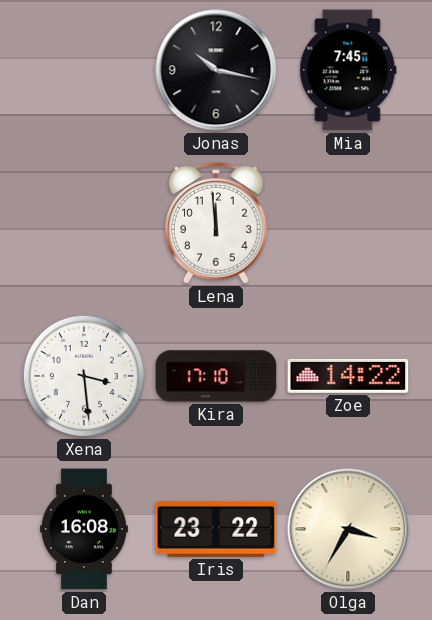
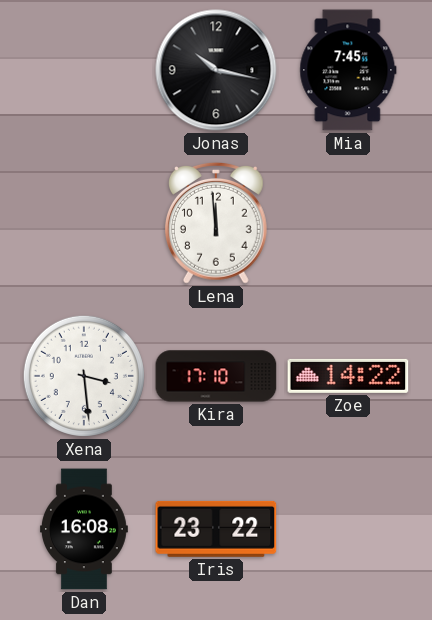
Olga: 3:35 -> none
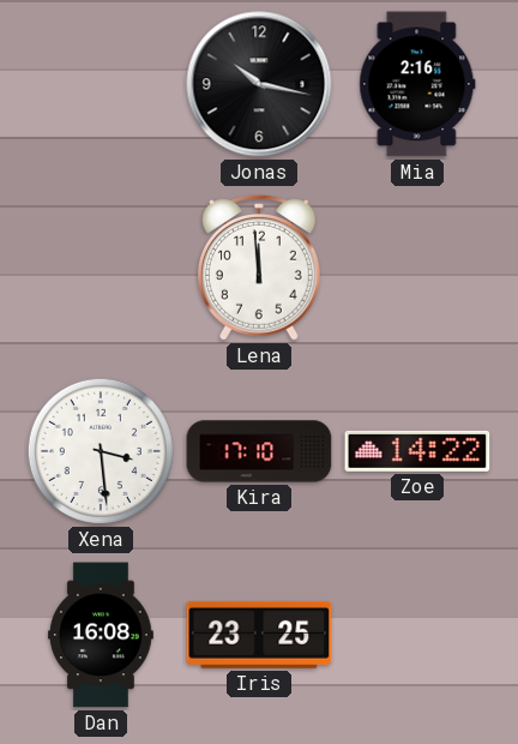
Mia: 7:45 -> 2:16
Iris: 23:22 -> 23:25
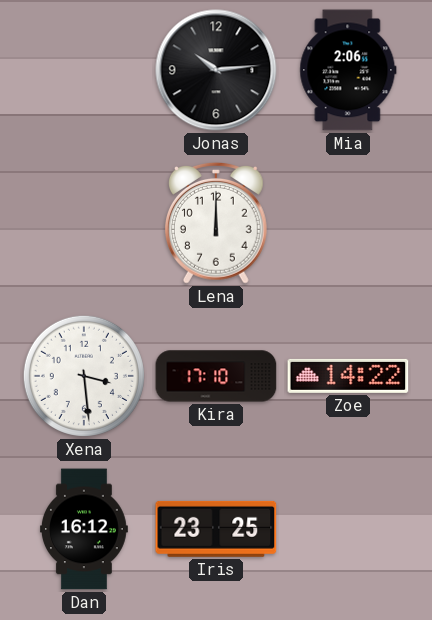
Jonas: 10:17 -> 10:14
Mia: 2:16 -> 2:06
Lena: 11:59 -> 12:00
Dan: 16:08 -> 16:12
